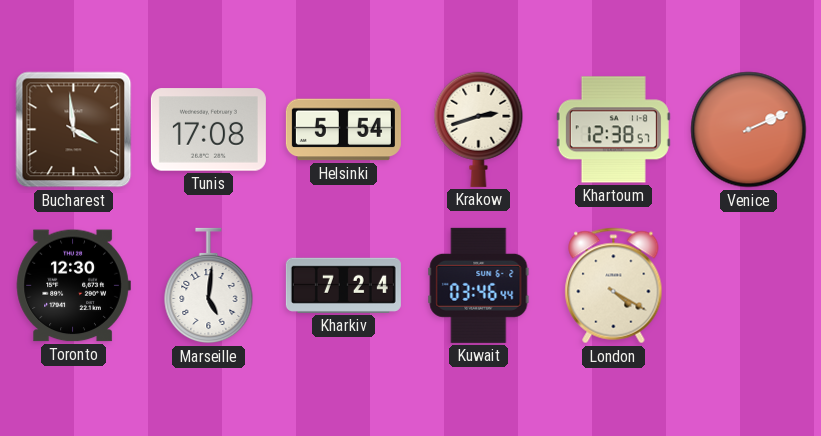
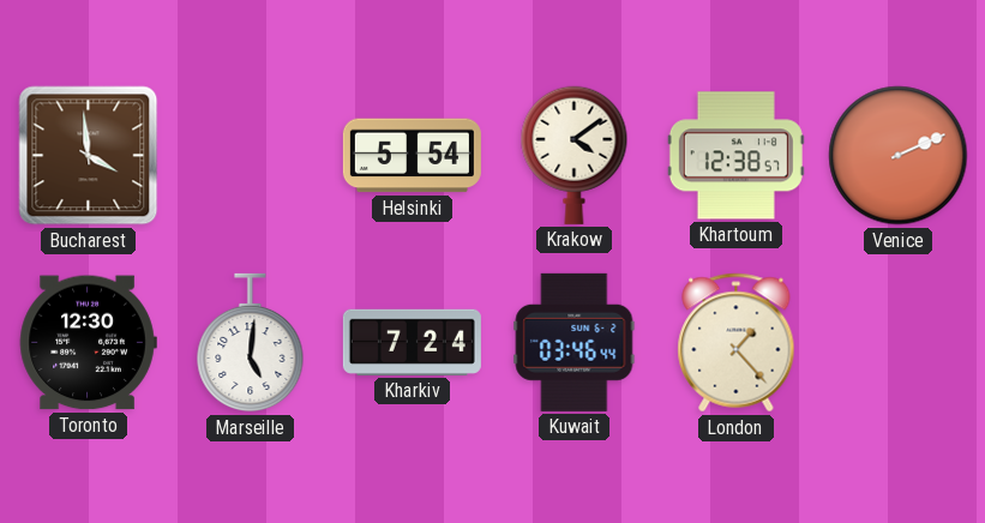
Tunis: 17:08 -> none
Krakow: 2:42 -> 4:09
London: 4:20 -> 1:23
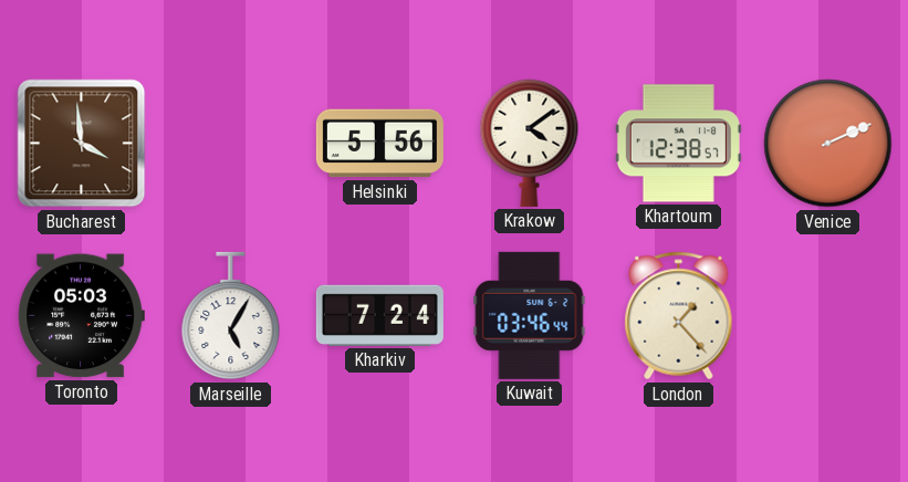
Helsinki: 5:54 -> 5:56
Toronto: 12:30 -> 05:03
Marseille: 5:01 -> 5:05
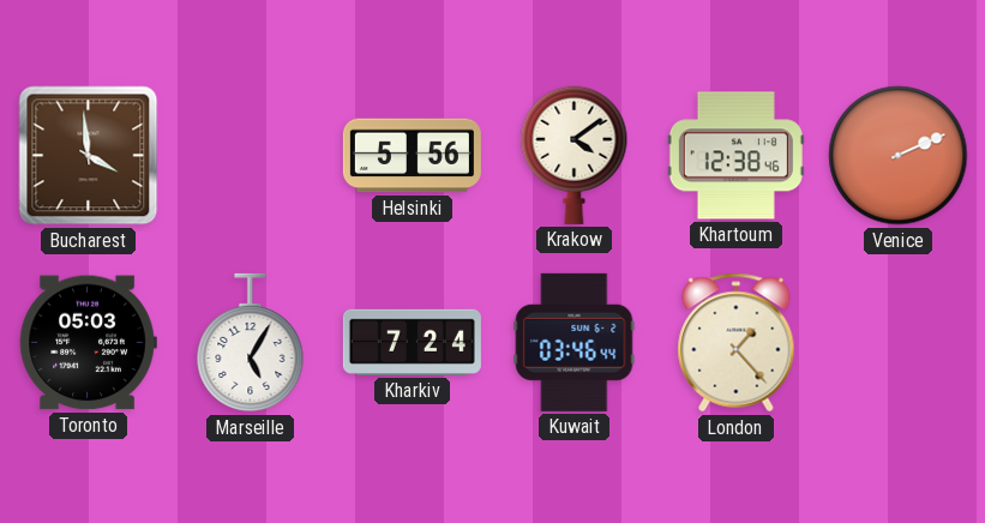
Khartoum: 12:38:57 -> 12:38:46
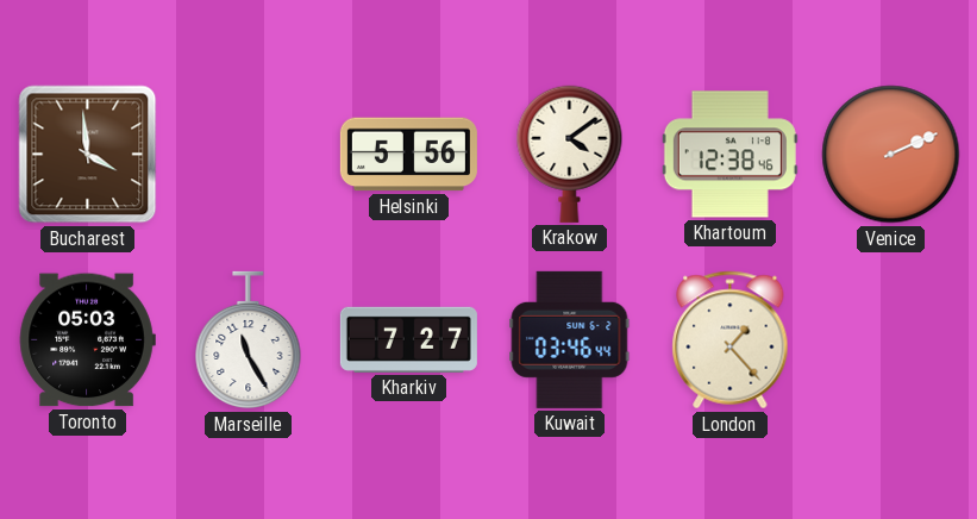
Marseille: 5:05 -> 11:25
Kharkiv: 7:24 -> 7:27
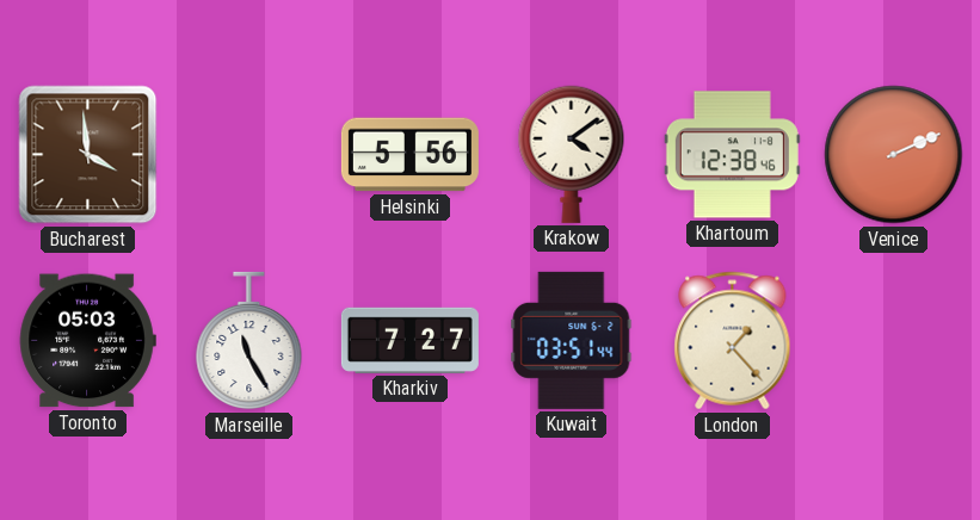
Kuwait: 03:46 -> 03:51
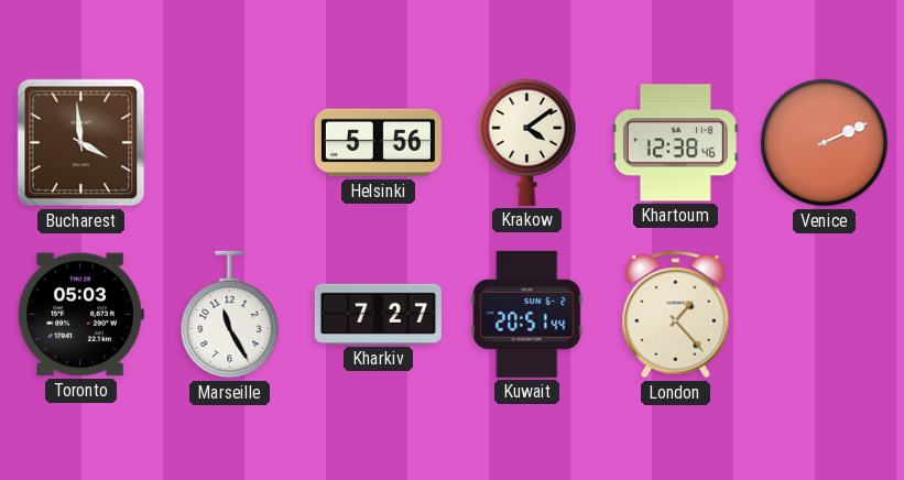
Kuwait: 03:51 -> 20:51
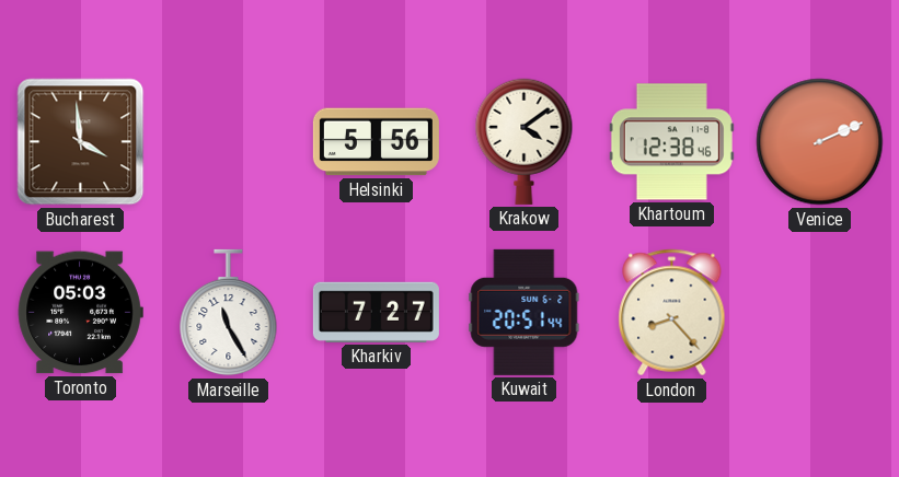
London: 1:23 -> 8:23
